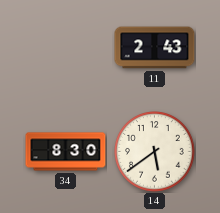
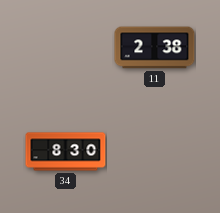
11: 2:43 -> 2:38
14: 5:39 -> none
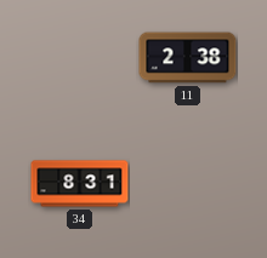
34: 8:30 -> 8:31
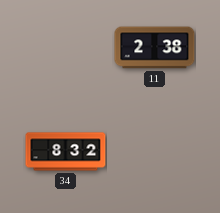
34: 8:31 -> 8:32
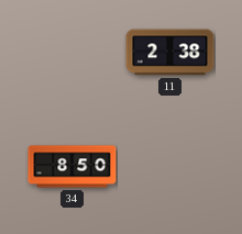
34: 8:32 -> 8:50
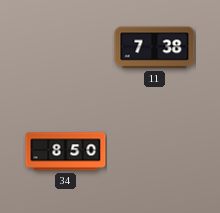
11: 2:38 -> 7:38
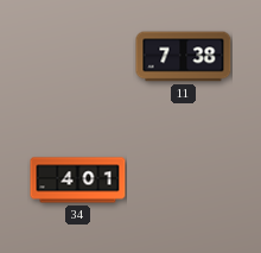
34: 8:50 -> 4:01
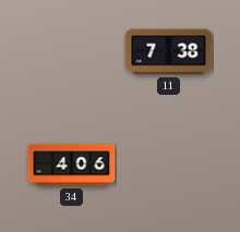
34: 4:01 -> 4:06
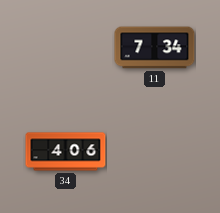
11: 7:38 -> 7:34
